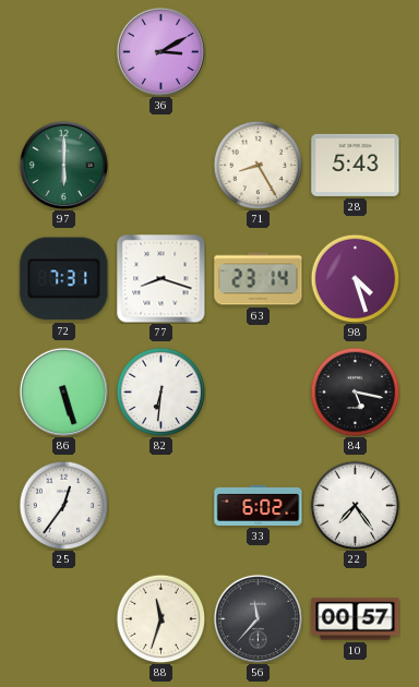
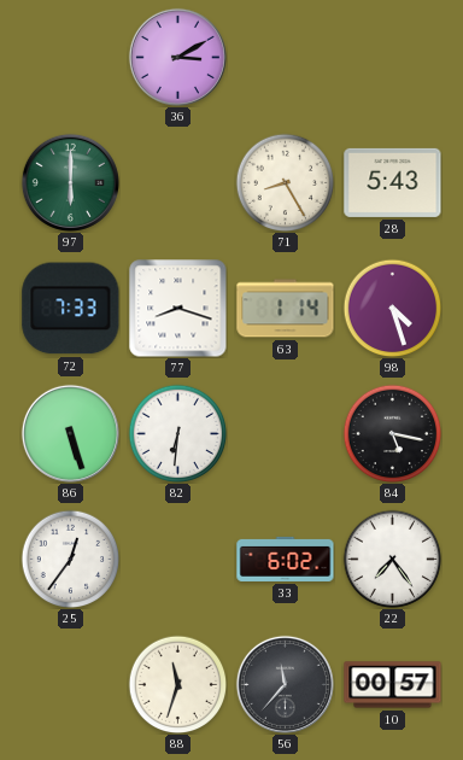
72: 7:31 -> 7:33
63: 23:14 -> 1:14
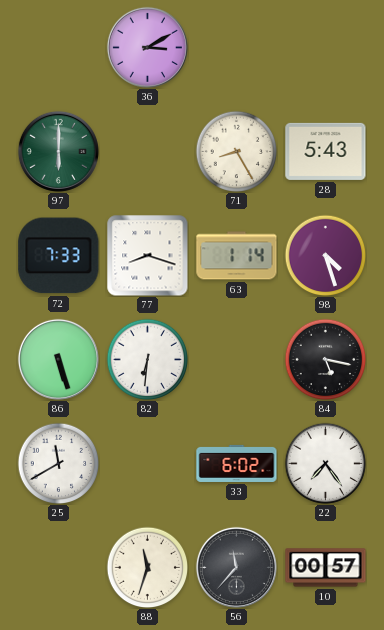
25: 12:36 -> 11:40
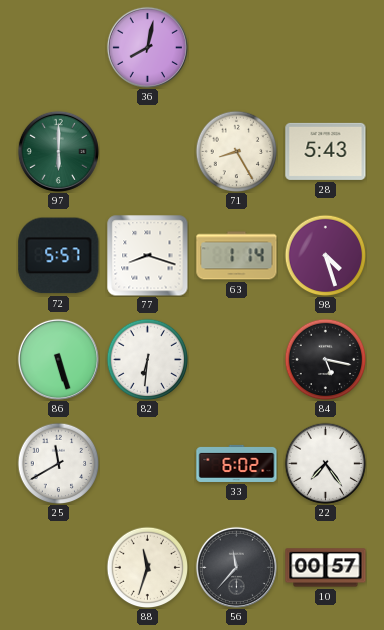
36: 3:10 -> 8:02
72: 7:33 -> 5:57
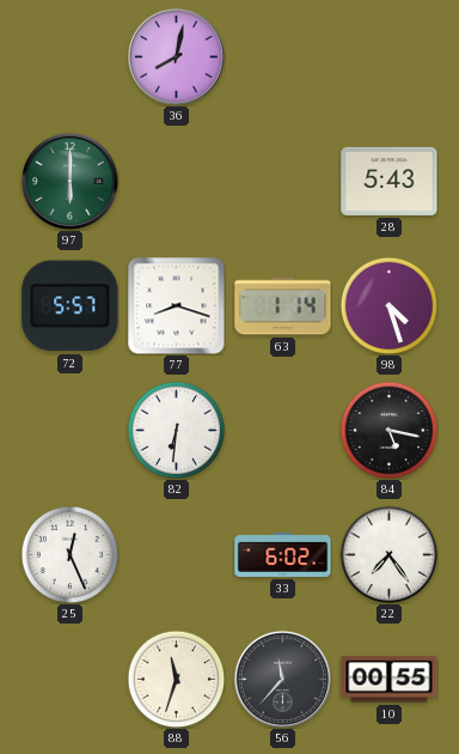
71: 8:25 -> none
86: 5:27 -> none
25: 11:40 -> 12:26
10: 00:57 -> 00:55
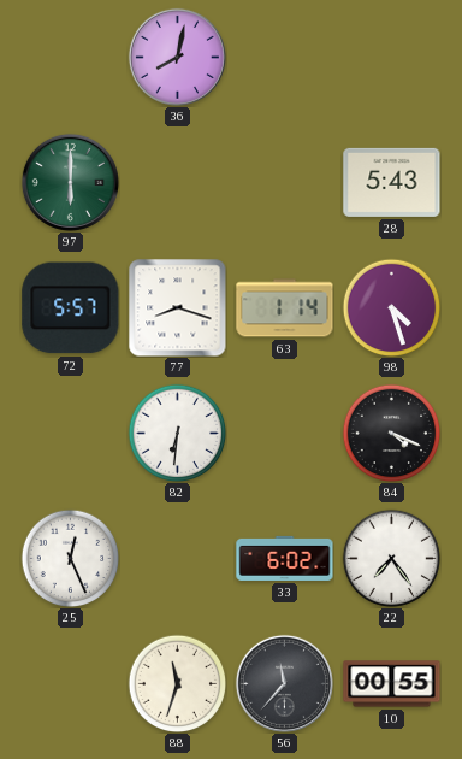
84: 5:17 -> 4:19
